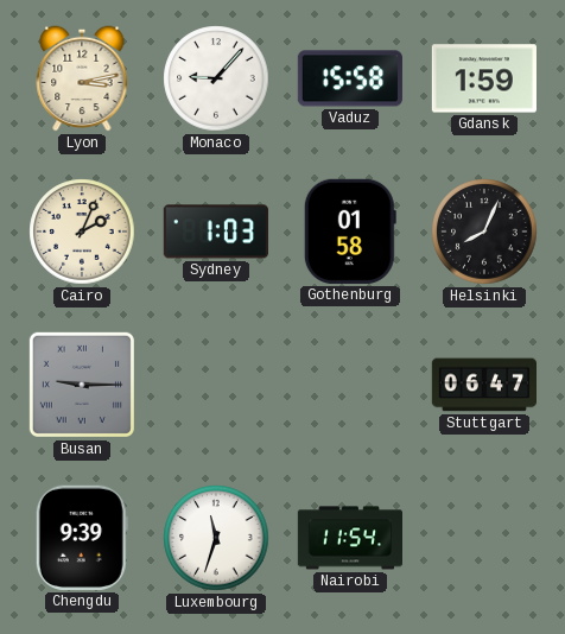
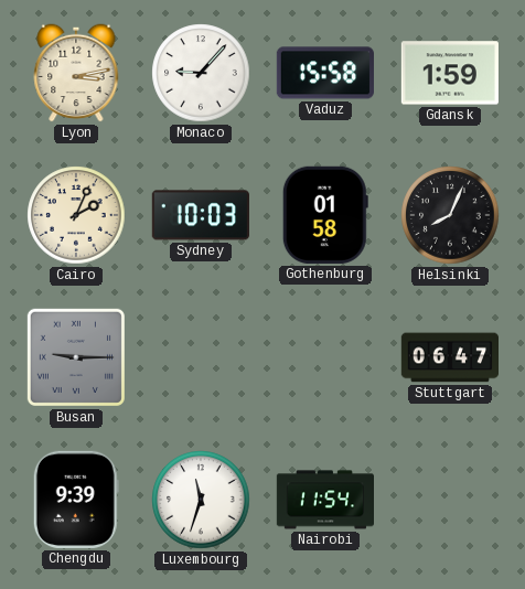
Sydney: 1:03 -> 10:03
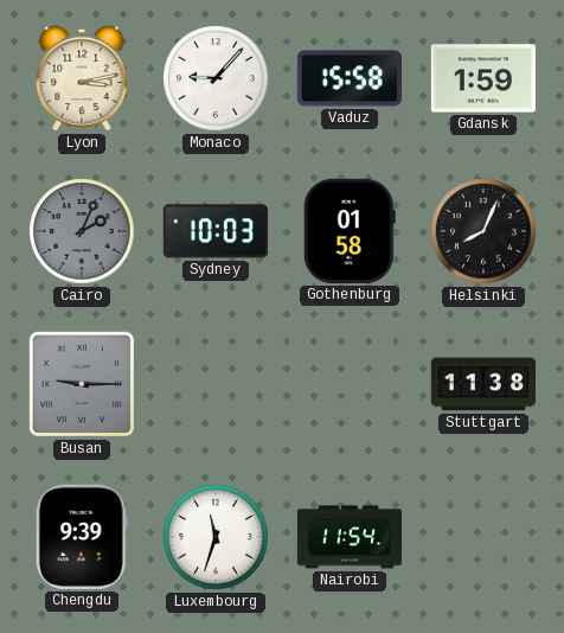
Cairo dial: cream -> grey
Stuttgart: 06:47 -> 11:38
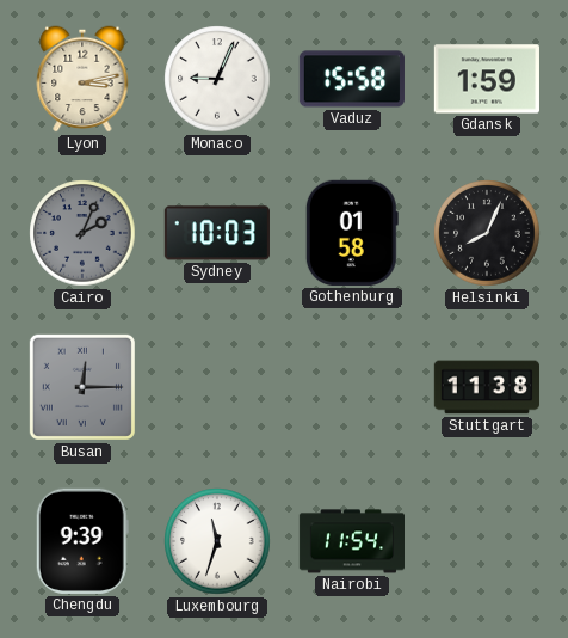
Monaco: 9:07 -> 9:04
Busan: 9:15 -> 12:15
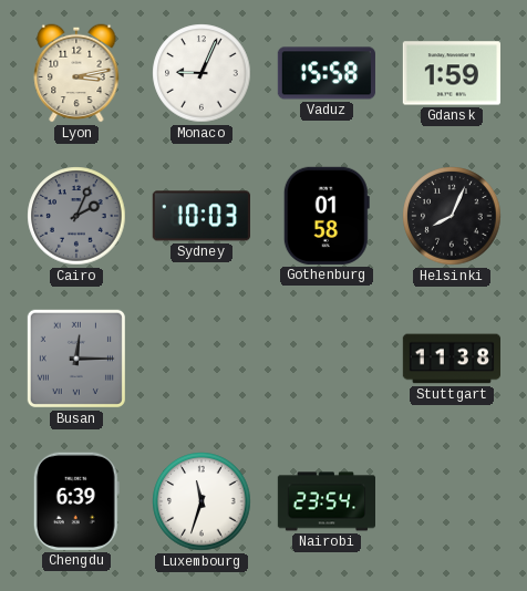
Chengdu: 9:39 -> 6:39
Nairobi: 11:54 -> 23:54
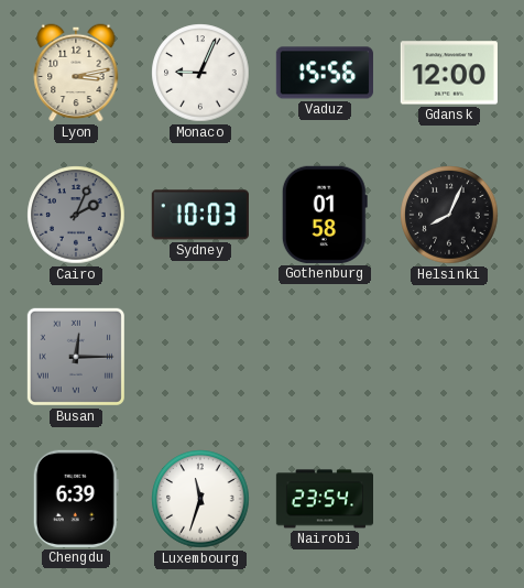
Vaduz: 15:58 -> 15:56
Gdansk: 1:59 -> 12:00
Stuttgart: 11:38 -> none
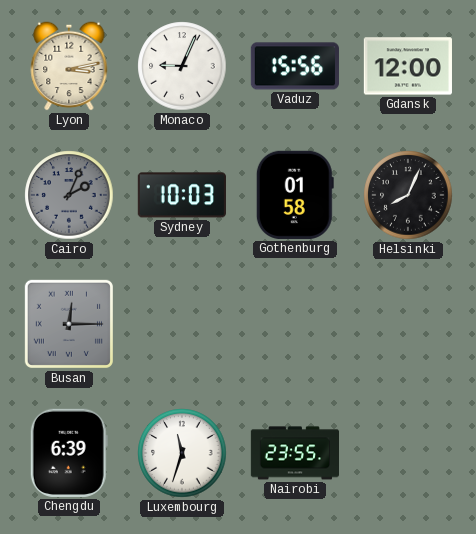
Nairobi: 23:54 -> 23:55
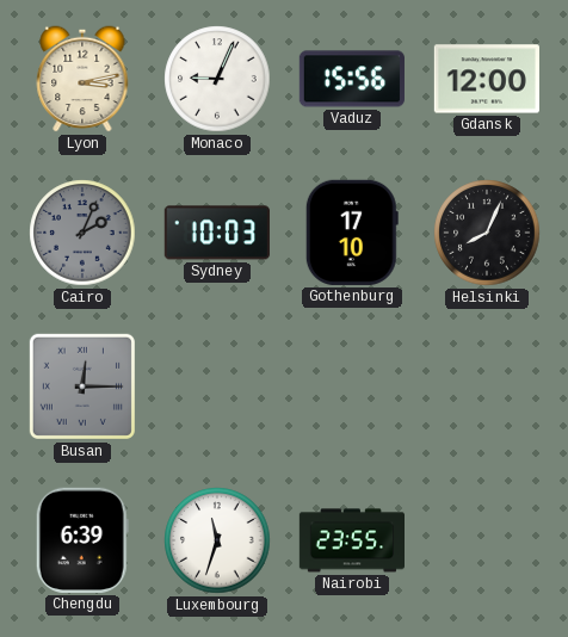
Gothenburg: 01:58 -> 17:10
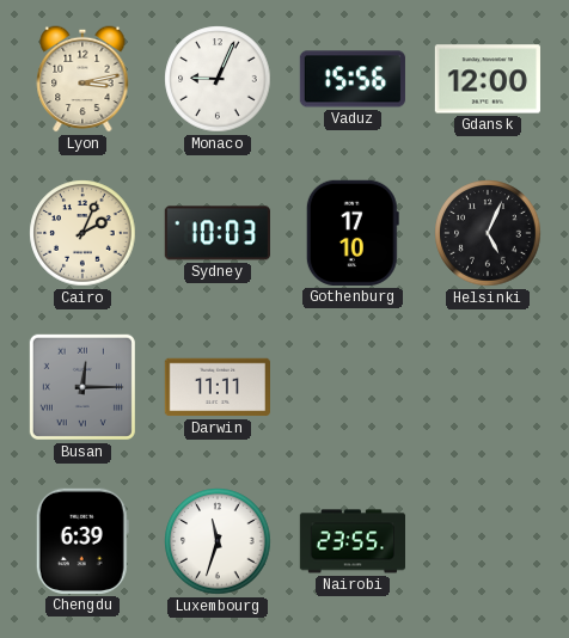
Cairo dial: grey -> cream
Helsinki: 8:04 -> 5:04
Darwin: none -> 11:11
